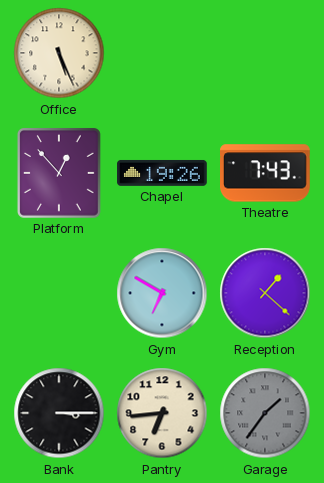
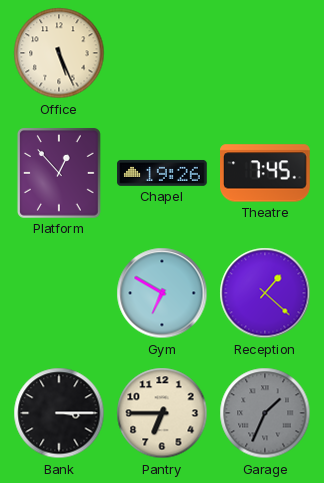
Theatre: 7:43 -> 7:45
Pantry: 6:44 -> 6:45
Garage: 1:36 -> 1:34
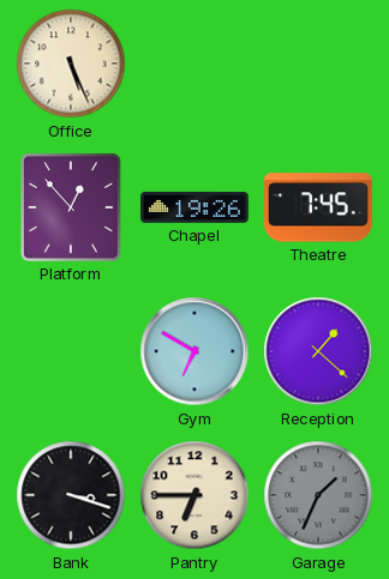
Bank: 3:15 -> 3:18
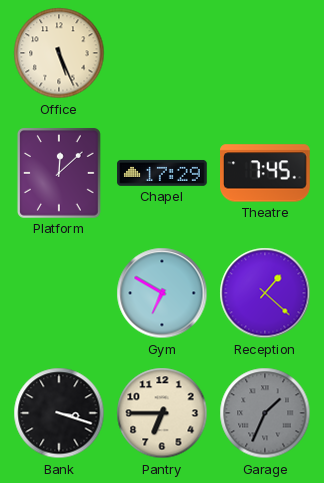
Platform: 12:53 -> 12:08
Chapel: 19:26 -> 17:29
